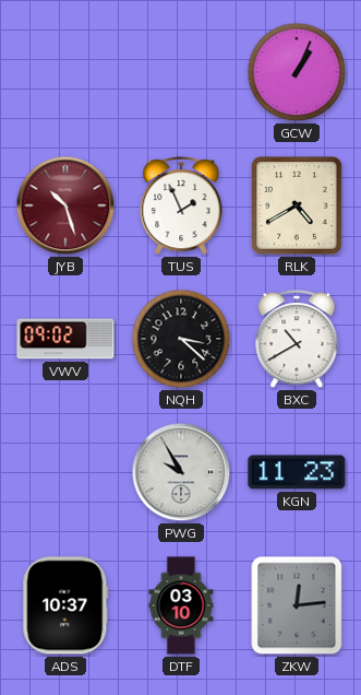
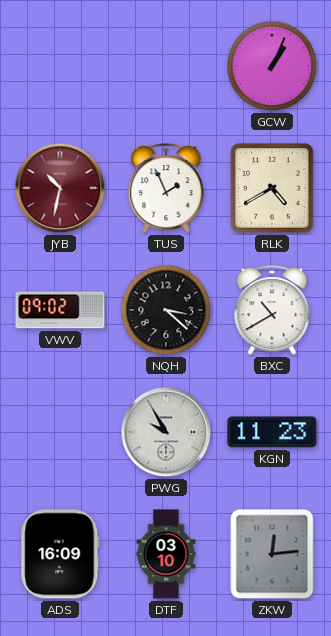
JYB: 10:27 -> 10:32
ADS: 10:37 -> 16:09
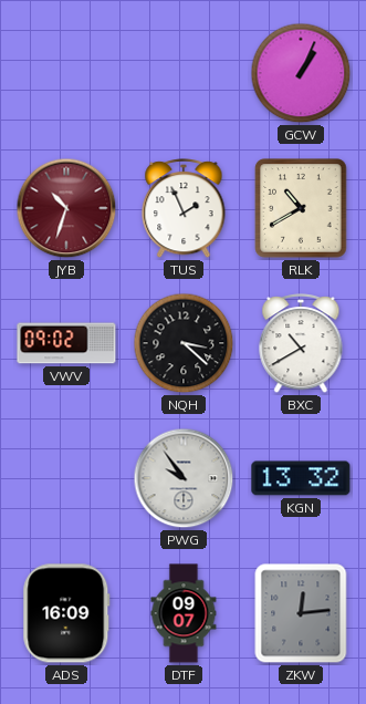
JYB: 10:32 -> 10:33
RLK: 4:40 -> 10:40
PWG: 9:55 -> 9:54
KGN: 11:23 -> 13:32
DTF: 03:10 -> 09:07
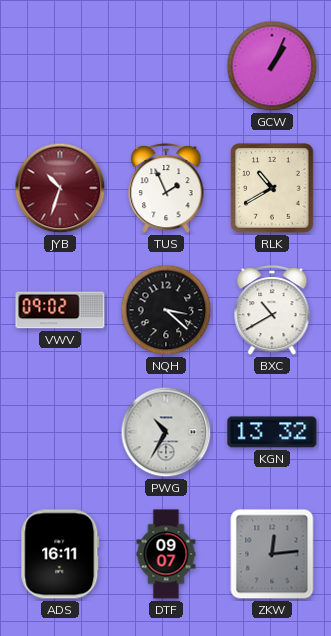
PWG: 9:54 -> 10:35
ADS: 16:09 -> 16:11
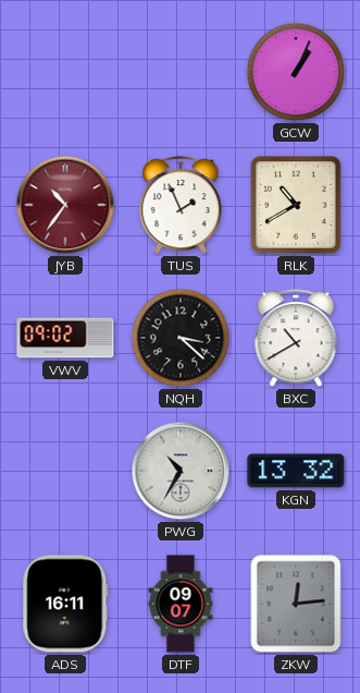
JYB: 10:33 -> 10:36
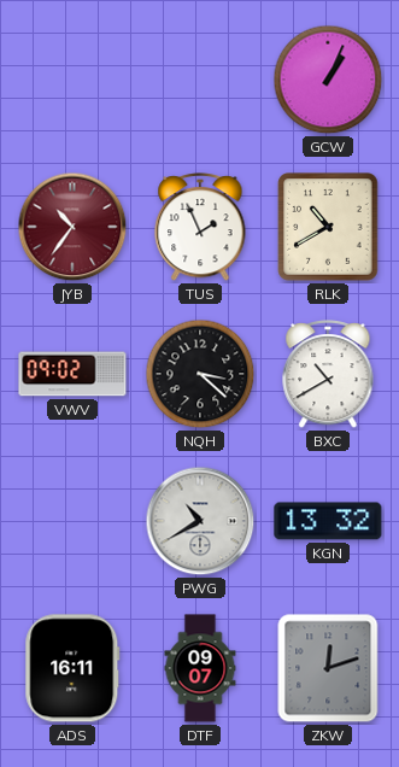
PWG: 10:35 -> 10:40
ZKW: 12:14 -> 12:12
